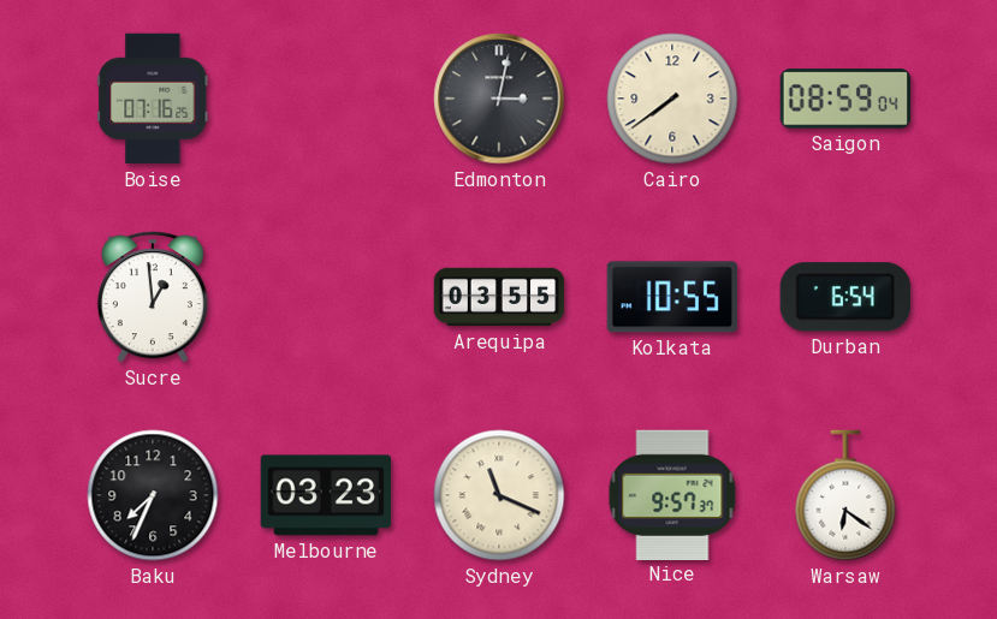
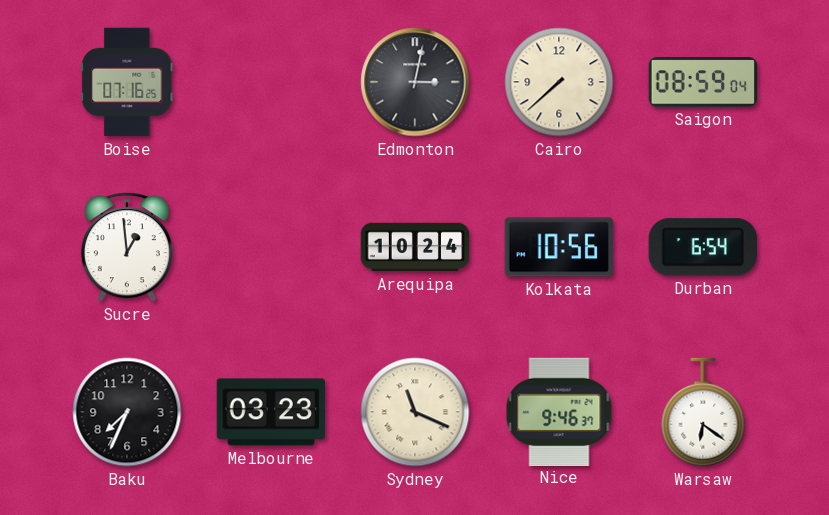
Cairo: 7:39 -> 7:38
Arequipa: 03:55 -> 10:24
Kolkata: 10:55 -> 10:56
Nice: 9:57 -> 9:46
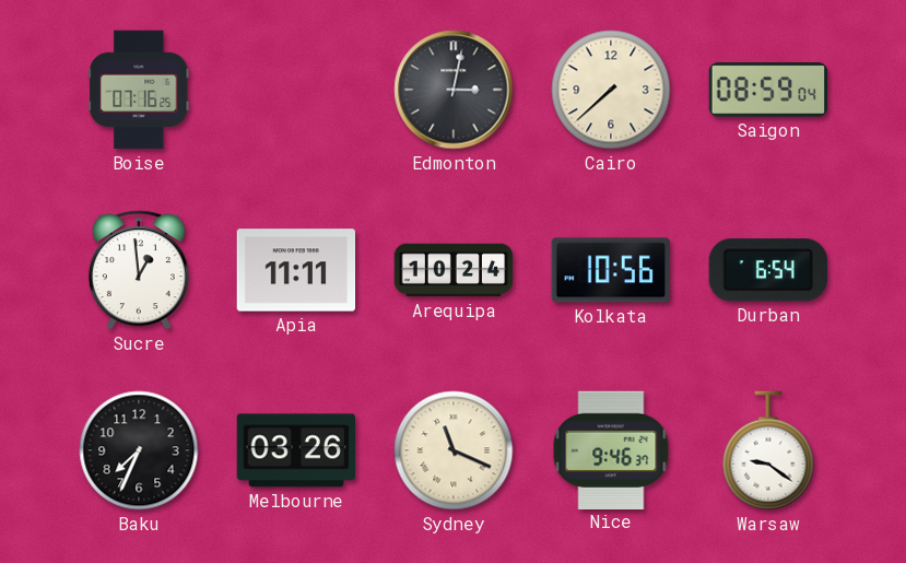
Apia: none -> 11:11
Melbourne: 03:23 -> 03:26
Warsaw: 6:21 -> 9:21
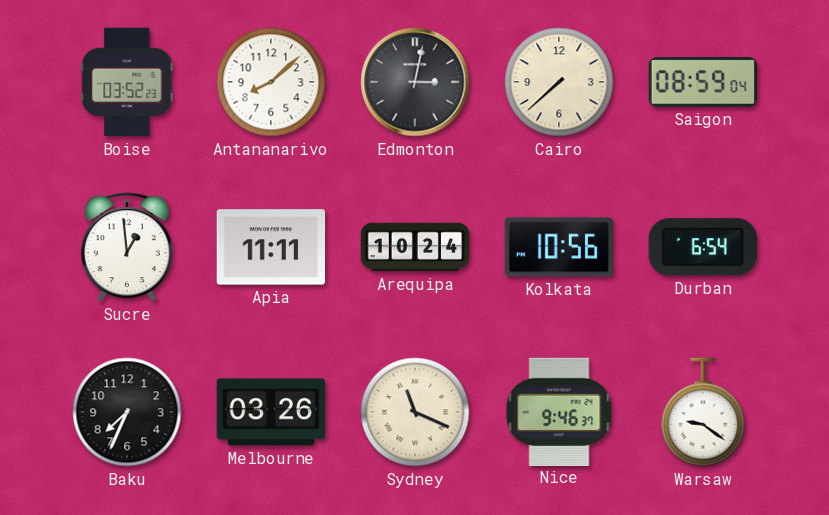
Boise: 07:16 -> 03:52
Antananarivo: none -> 8:08
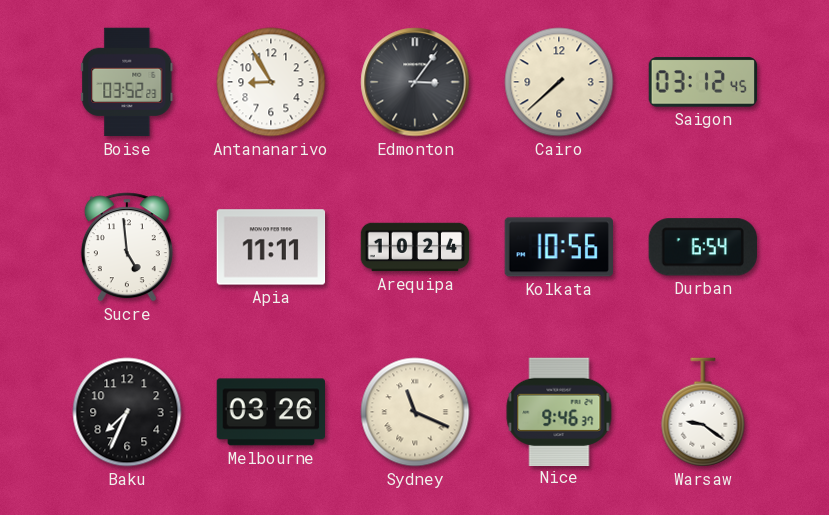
Antananarivo: 8:08 -> 8:55
Edmonton: 3:02 -> 3:06
Saigon: 08:59 -> 03:12
Sucre: 12:59 -> 4:59
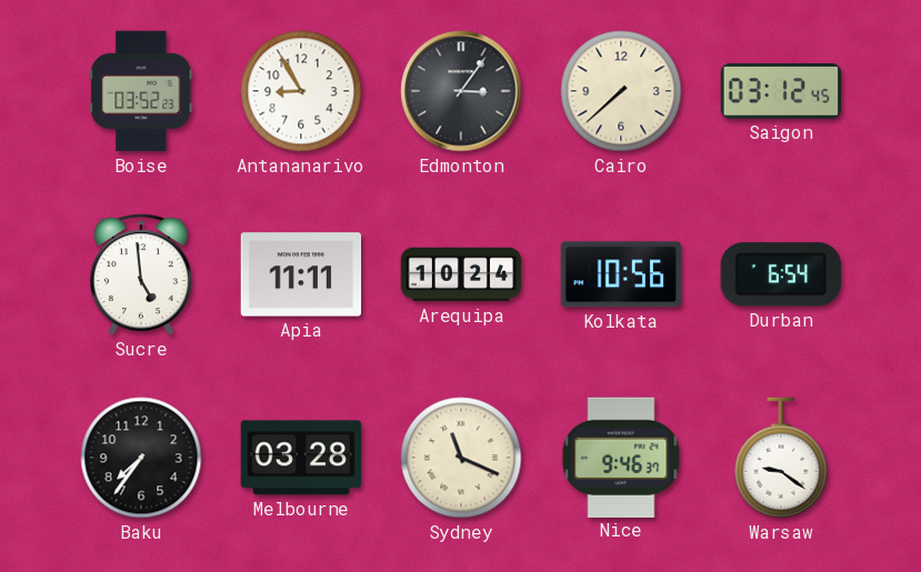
Baku: 7:34 -> 7:36
Melbourne: 03:26 -> 03:28
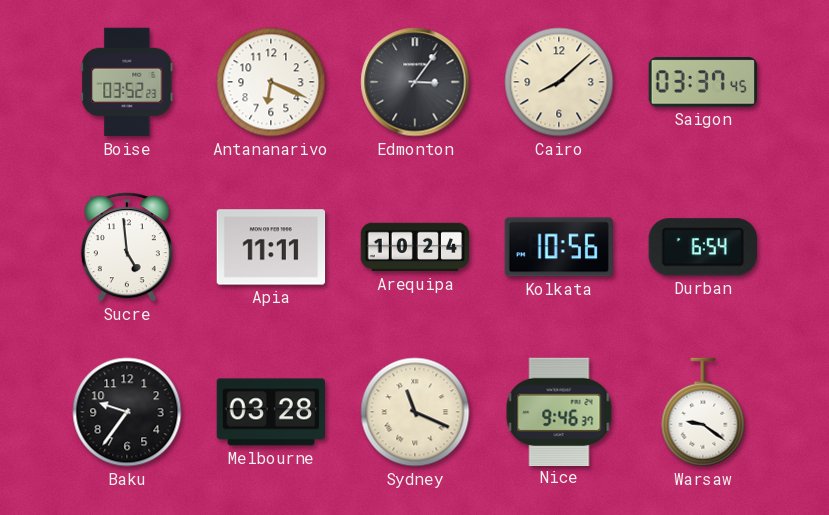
Antananarivo: 8:55 -> 6:19
Cairo: 7:38 -> 8:08
Saigon: 03:12 -> 03:37
Baku: 7:36 -> 9:36
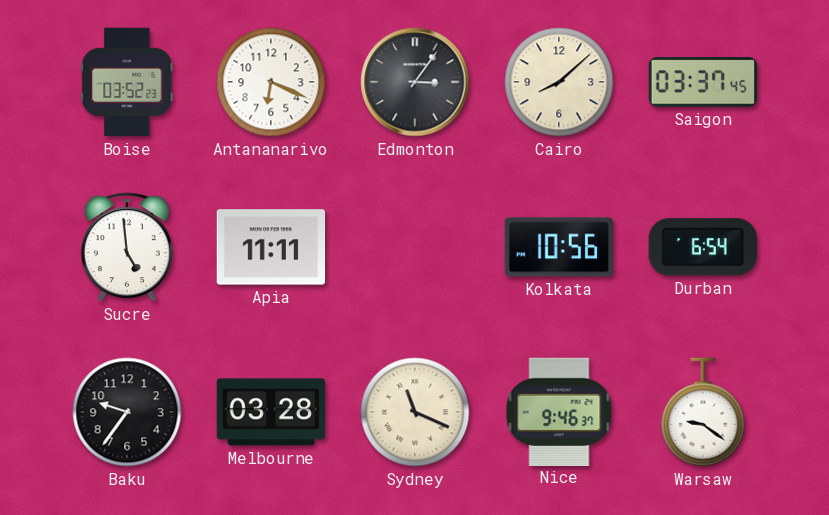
Arequipa: 10:24 -> none
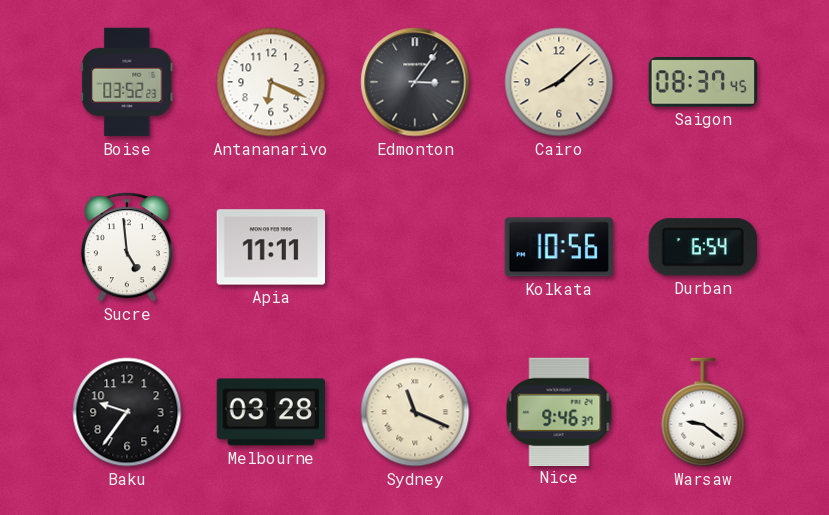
Saigon: 03:37 -> 08:37
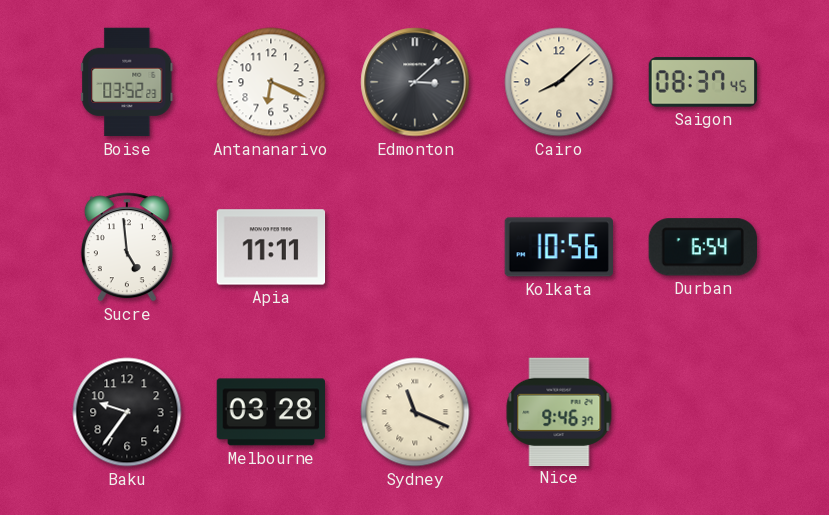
Edmonton: 3:06 -> 3:08
Warsaw: 9:21 -> none
